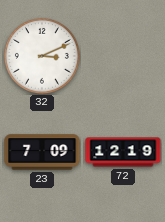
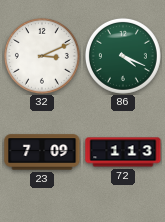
86: none -> 4:19
72: 12:19 -> 1:13
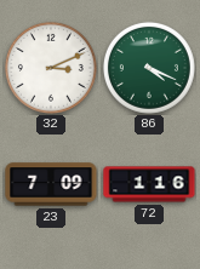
72: 1:13 -> 1:16
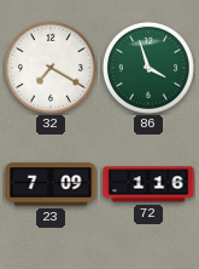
32: 3:11 -> 7:20
86: 4:19 -> 3:57
